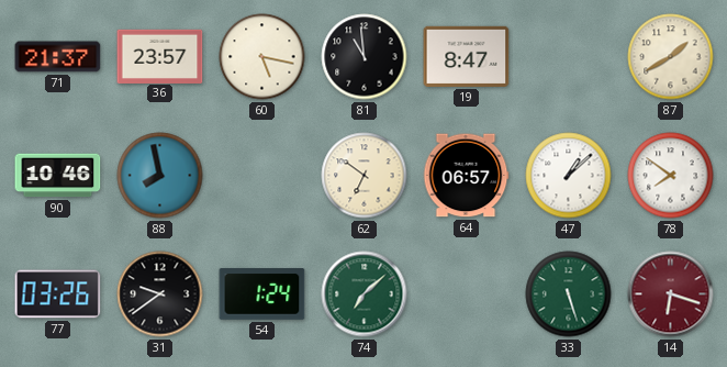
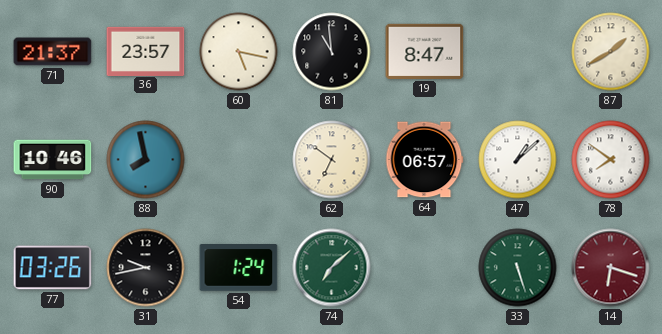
31: 9:39 -> 9:43
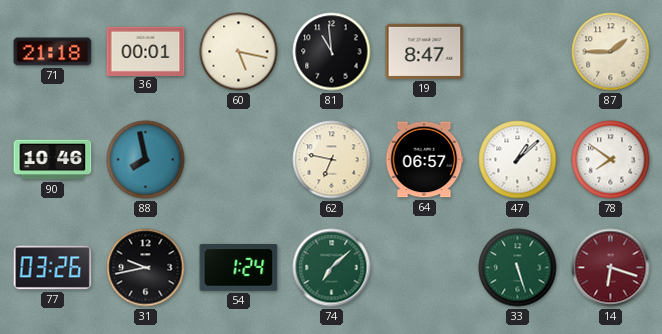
71: 21:37 -> 21:18
36: 23:57 -> 00:01
87: 1:40 -> 1:45
62: 6:51 -> 6:47
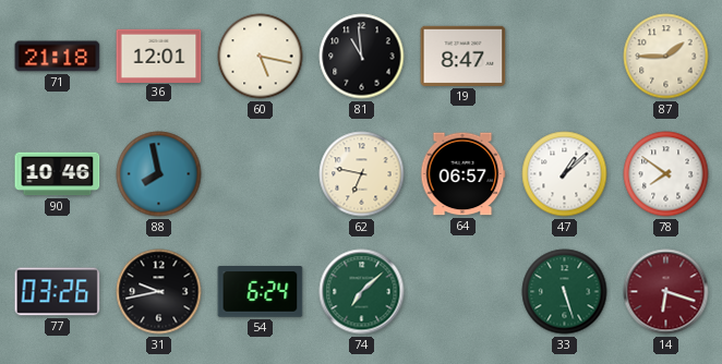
36: 00:01 -> 12:01
54: 1:24 -> 6:24
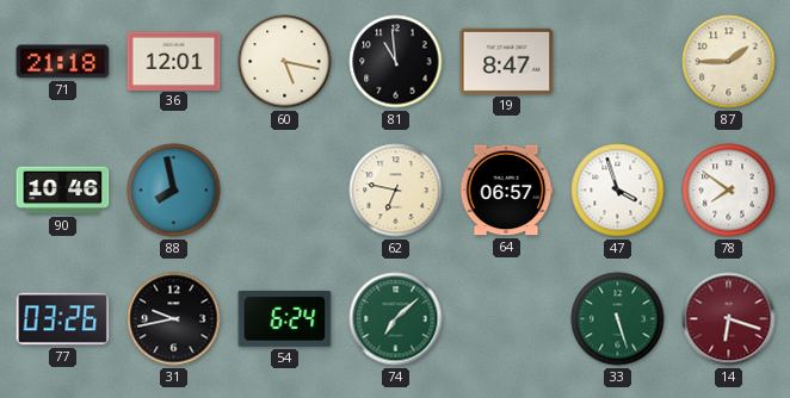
47: 1:08 -> 3:57
